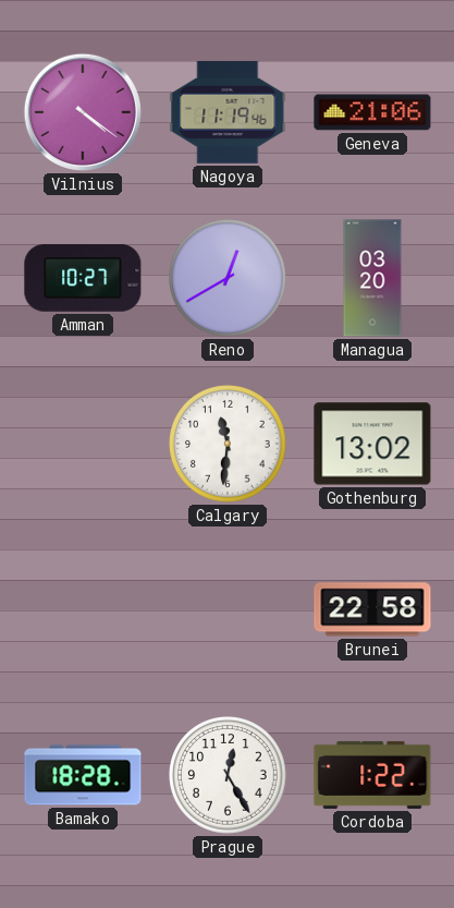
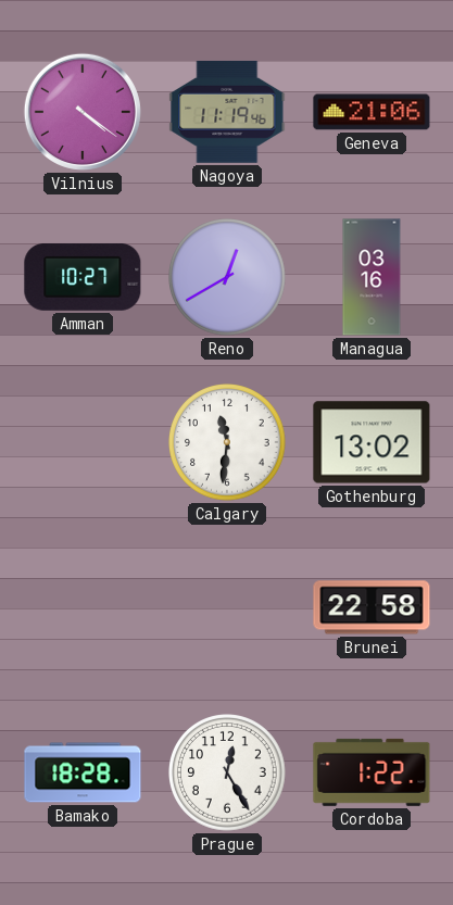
Managua: 03:20 -> 03:16
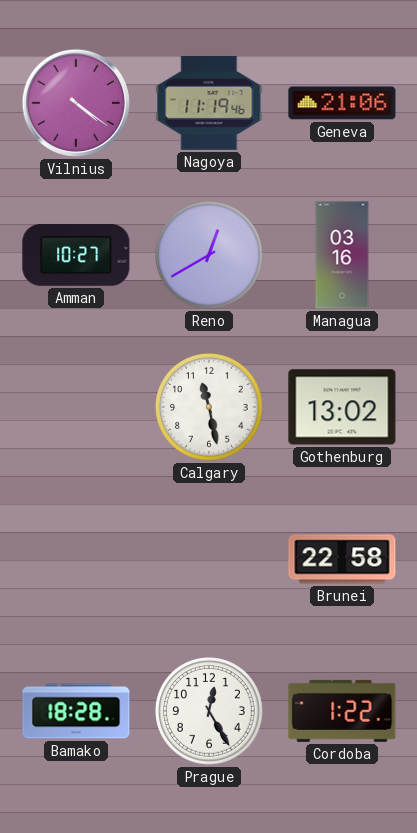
Calgary: 11:31 -> 11:28
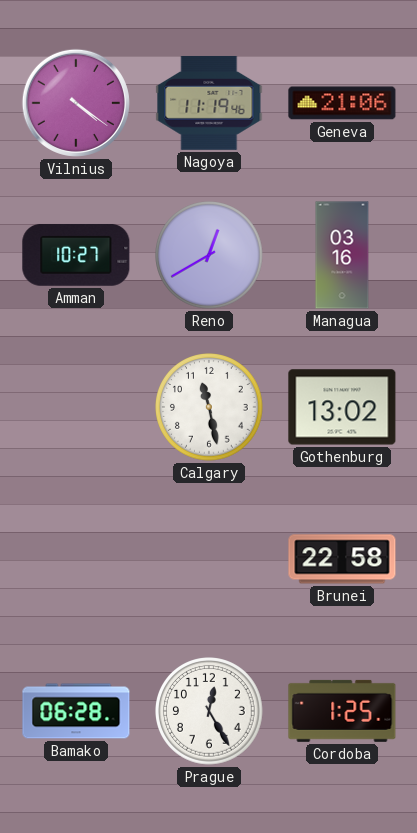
Bamako: 18:28 -> 06:28
Cordoba: 1:22 -> 1:25
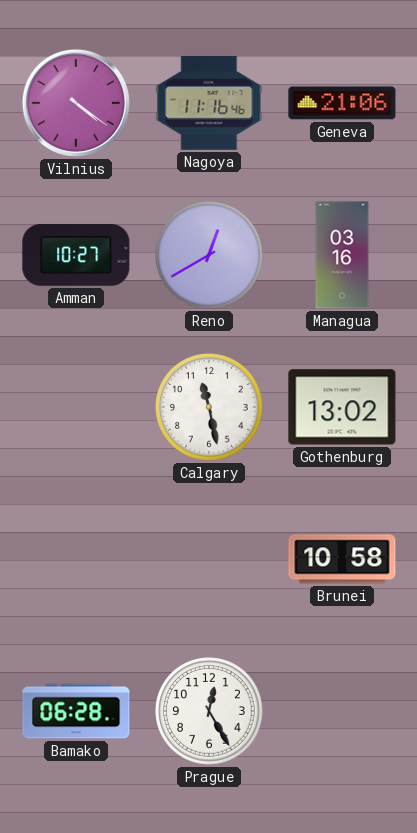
Nagoya: 11:19 -> 11:16
Brunei: 22:58 -> 10:58
Cordoba: 1:25 -> none
